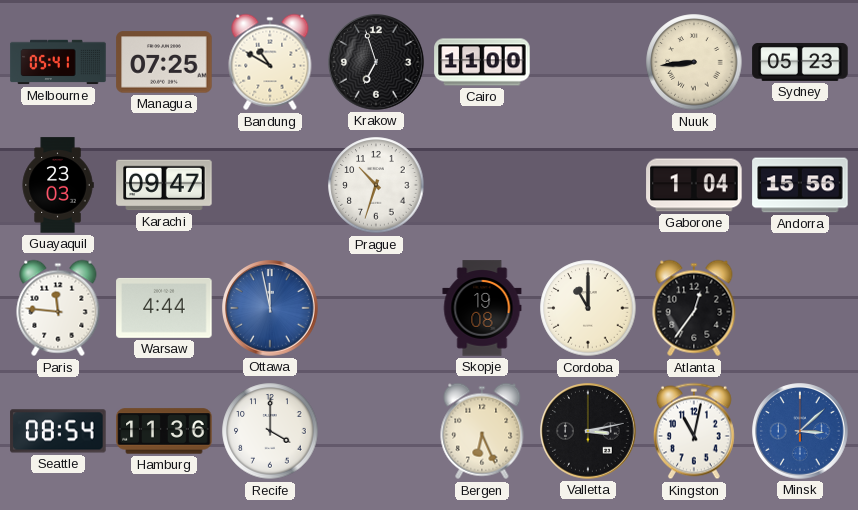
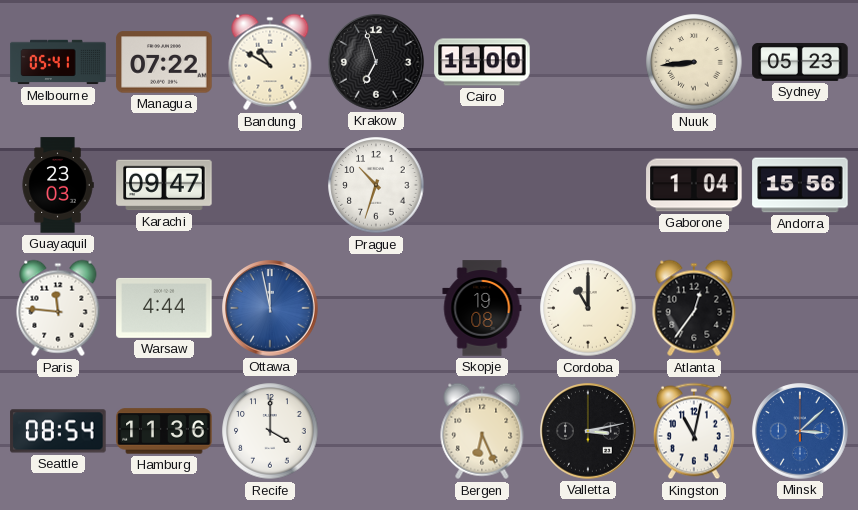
Managua: 07:25 -> 07:22
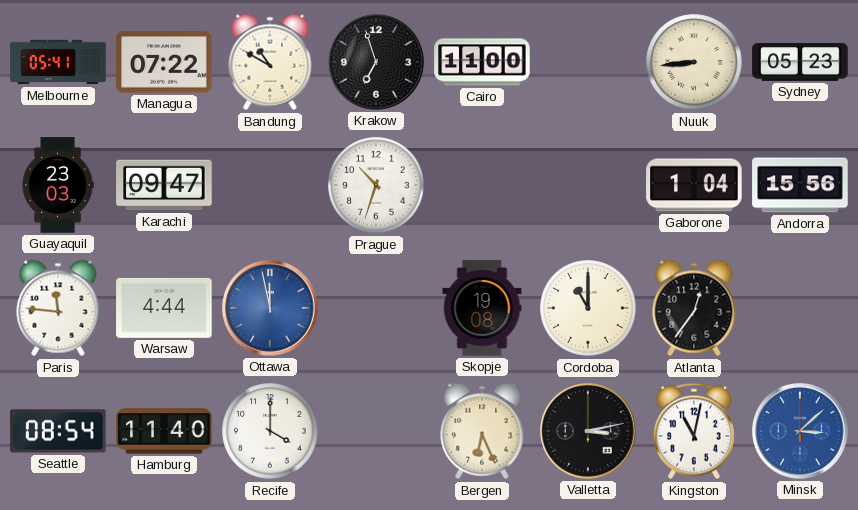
Hamburg: 11:36 -> 11:40
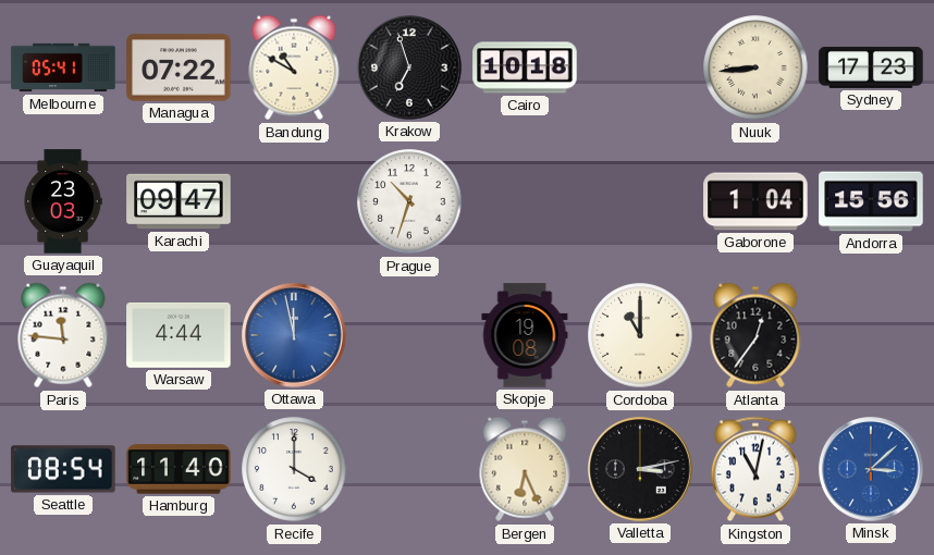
Cairo: 11:00 -> 10:18
Sydney: 05:23 -> 17:23
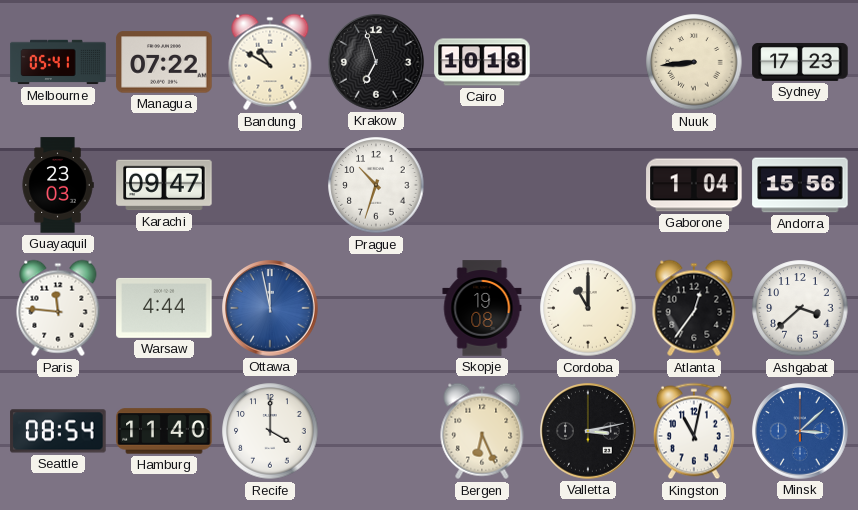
Ashgabat: none -> 3:38
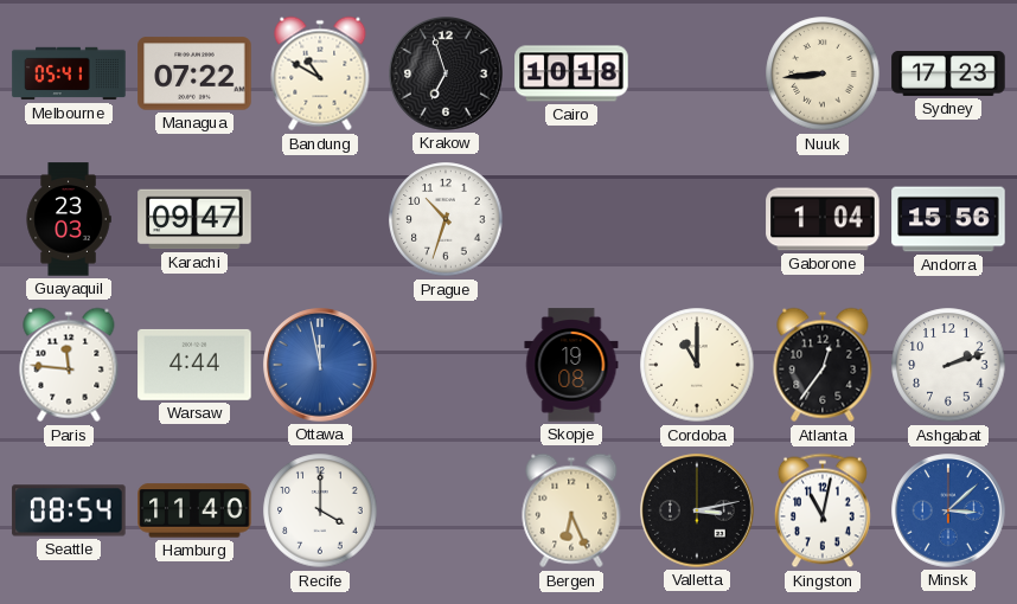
Ashgabat: 3:38 -> 2:12
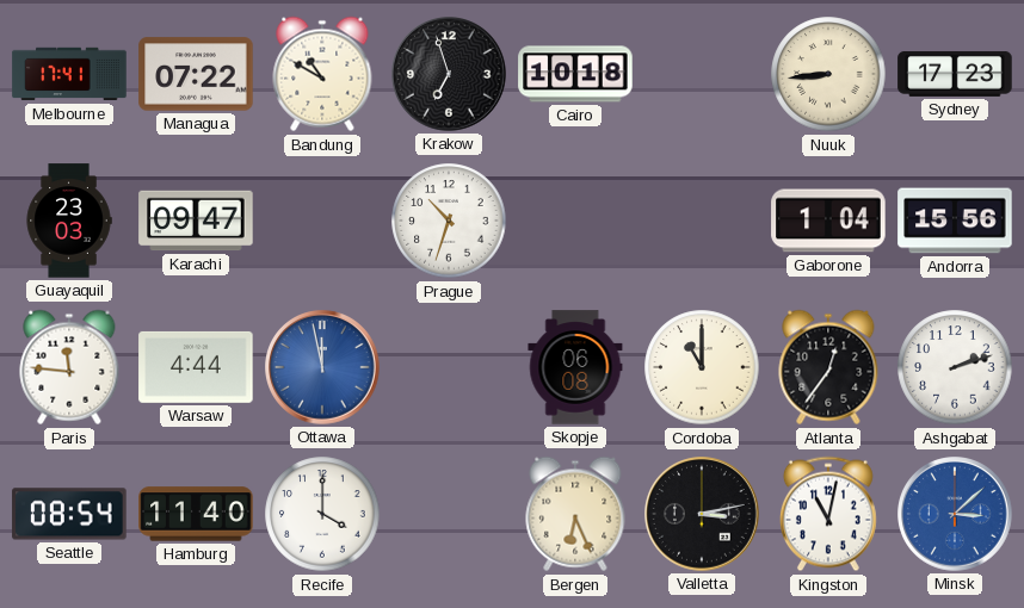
Melbourne: 05:41 -> 17:41
Skopje: 19:08 -> 06:08
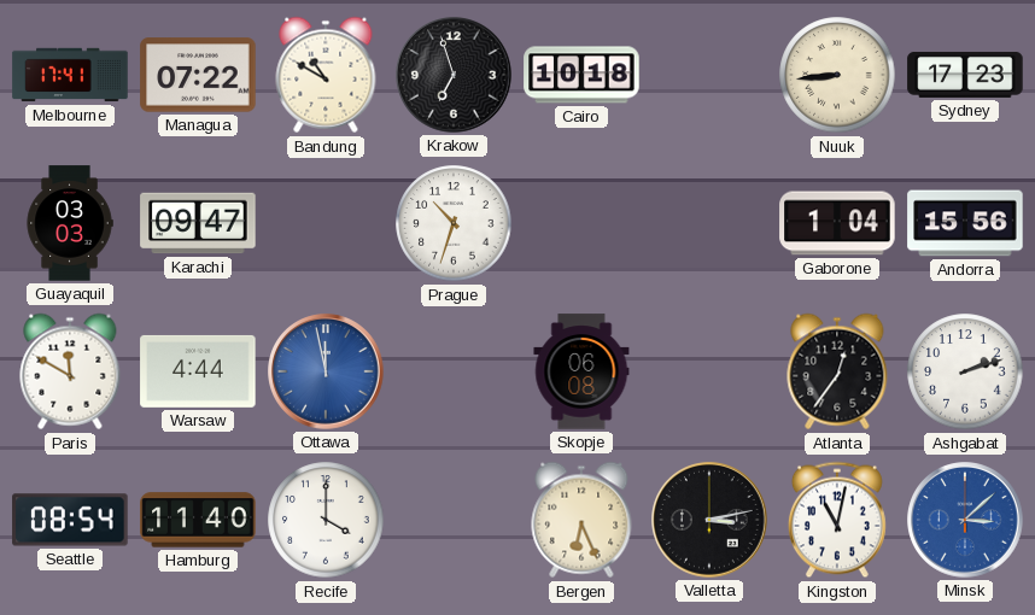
Guayaquil: 23:03 -> 03:03
Paris: 11:46 -> 11:50
Cordoba: 11:00 -> none
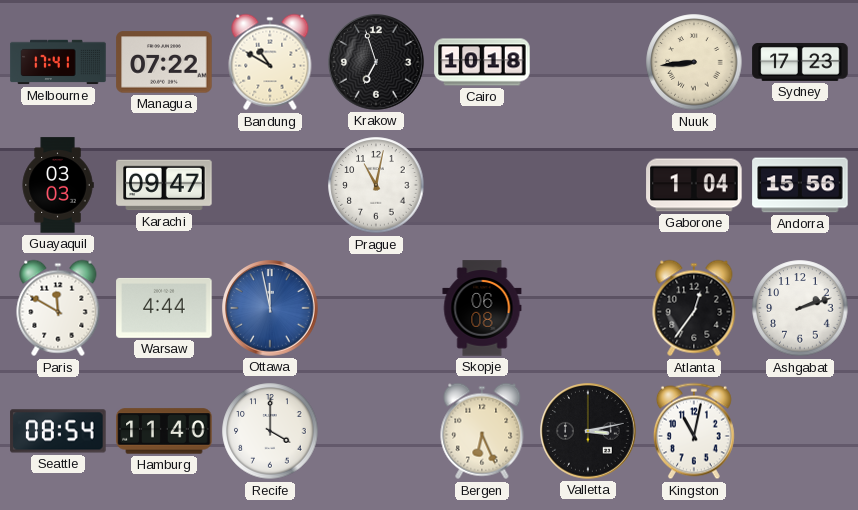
Prague: 10:33 -> 11:02
Minsk: 3:08 -> none
